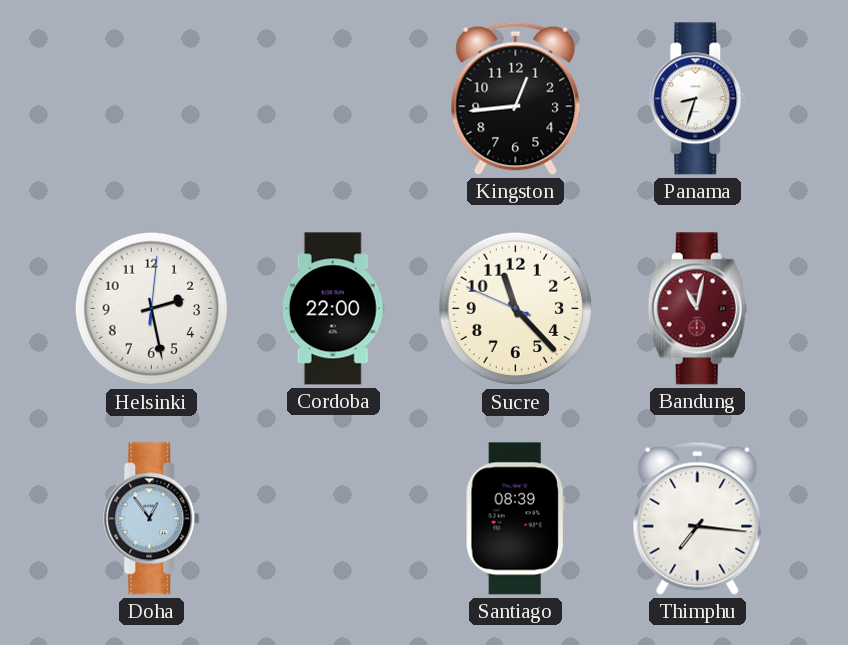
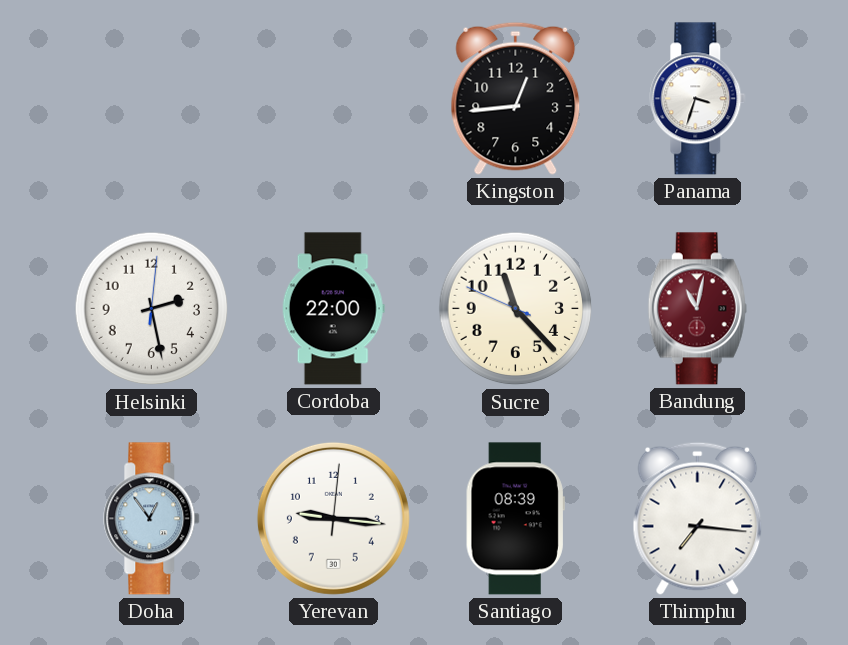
Panama: 8:33 -> 3:33
Yerevan: none -> 9:16
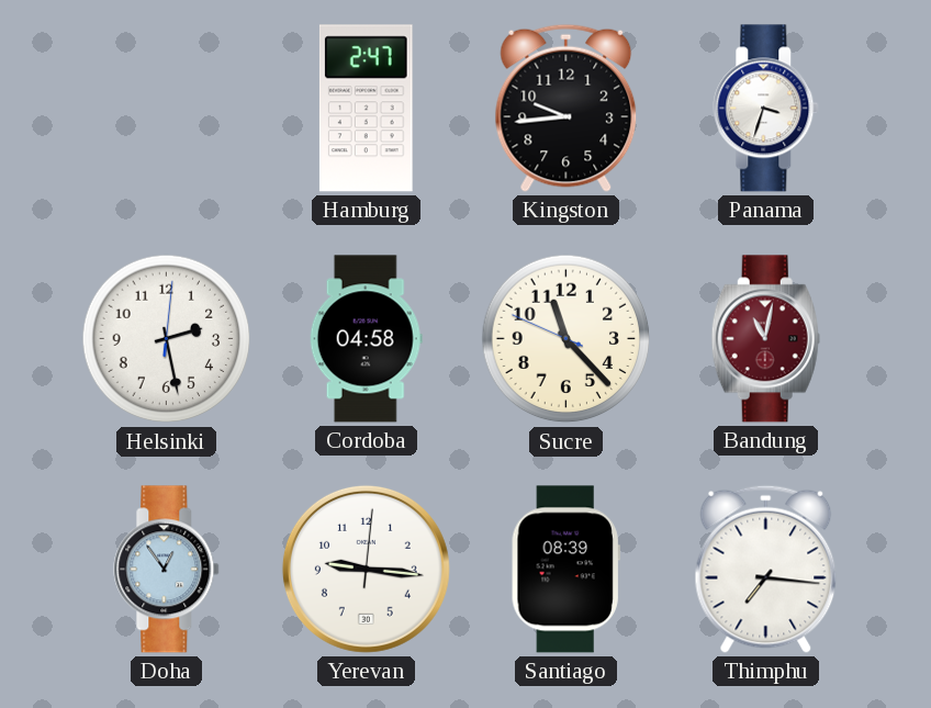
Hamburg: none -> 2:47
Kingston: 12:44 -> 9:44
Cordoba: 22:00 -> 04:58
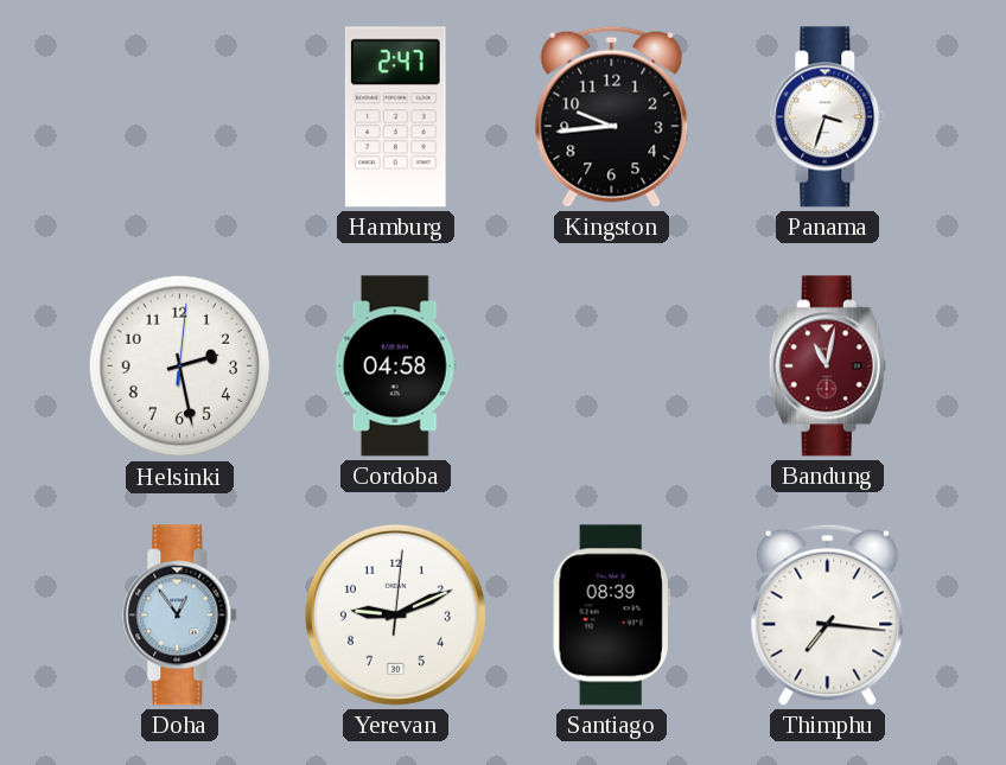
Sucre: 11:22 -> none
Yerevan: 9:16 -> 9:11
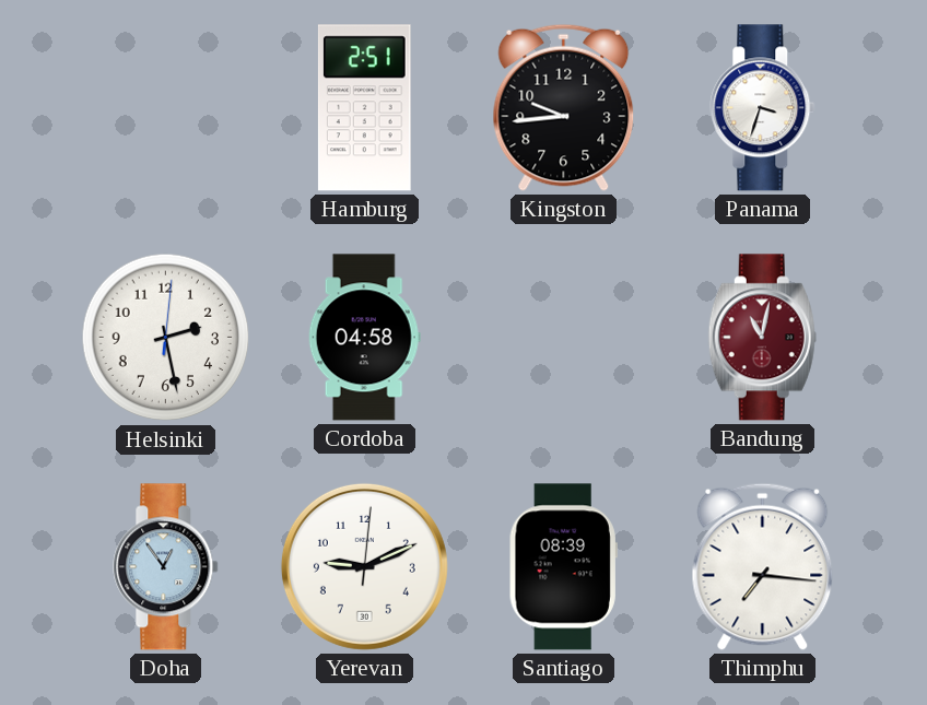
Hamburg: 2:47 -> 2:51
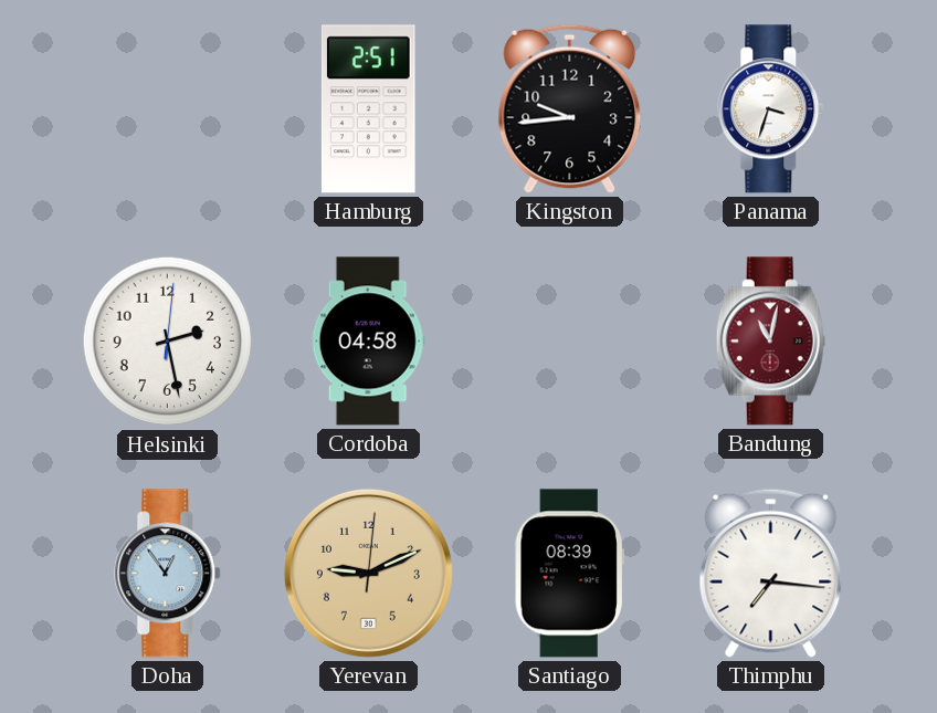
Yerevan dial: white -> champagne
